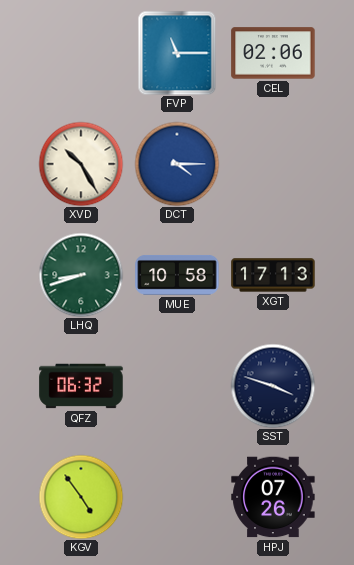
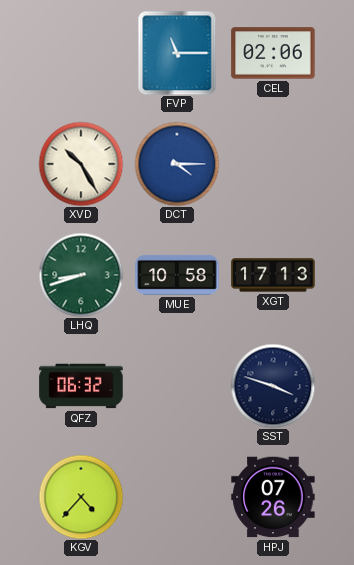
KGV: 4:54 -> 4:37
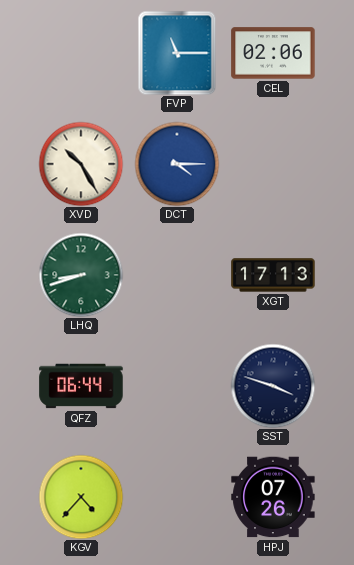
MUE: 10:58 -> none
QFZ: 06:32 -> 06:44
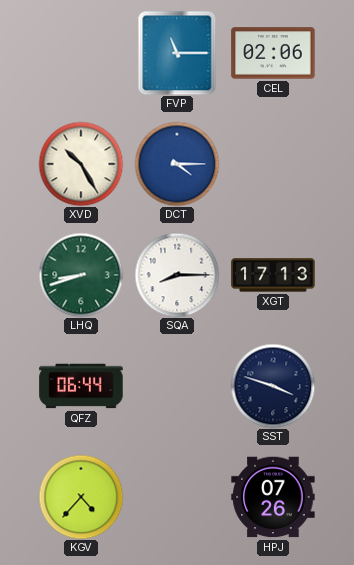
SQA: none -> 8:15
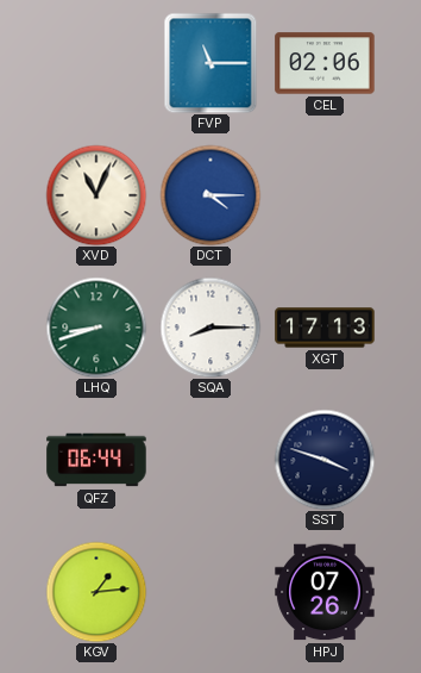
XVD: 10:25 -> 11:04
KGV: 4:37 -> 1:14
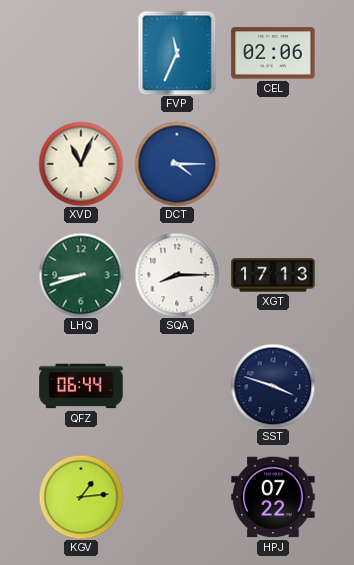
FVP: 11:15 -> 11:34
HPJ: 07:26 -> 07:22
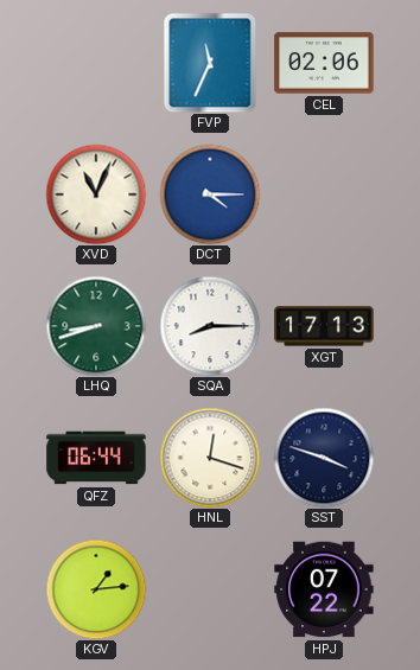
HNL: none -> 12:18
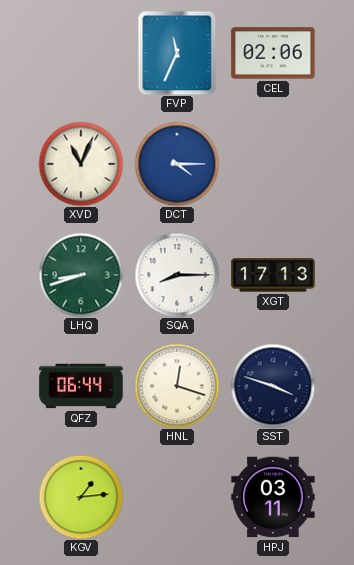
HPJ: 07:22 -> 03:11
